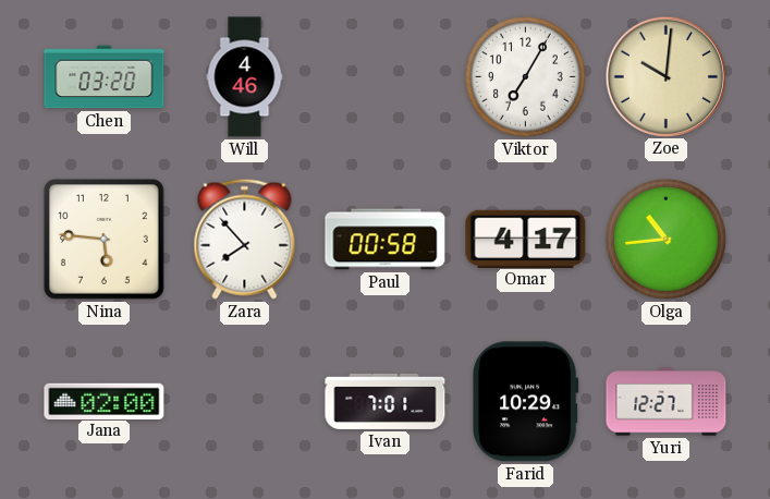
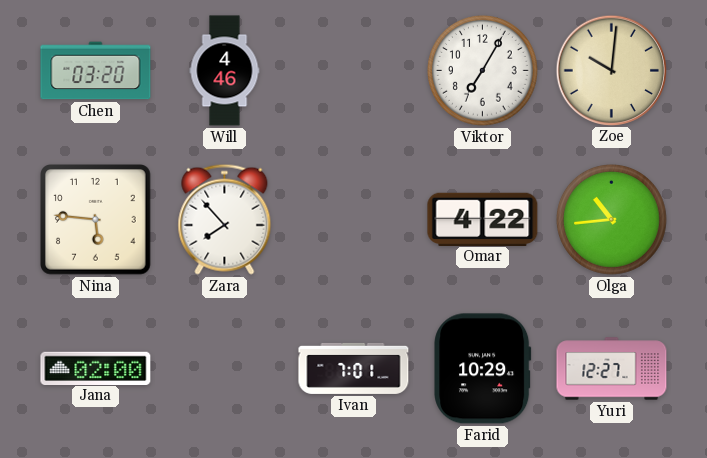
Paul: 00:58 -> none
Omar: 4:17 -> 4:22
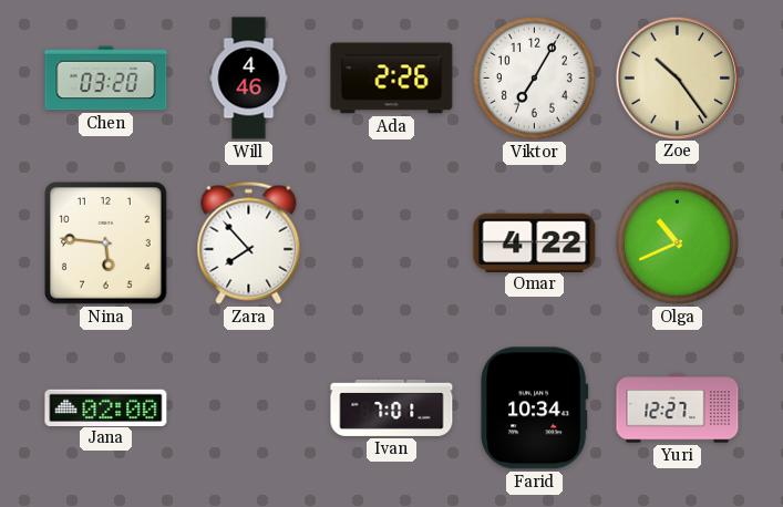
Ada: none -> 2:26
Zoe: 10:01 -> 10:24
Olga: 10:44 -> 10:41
Farid: 10:29 -> 10:34
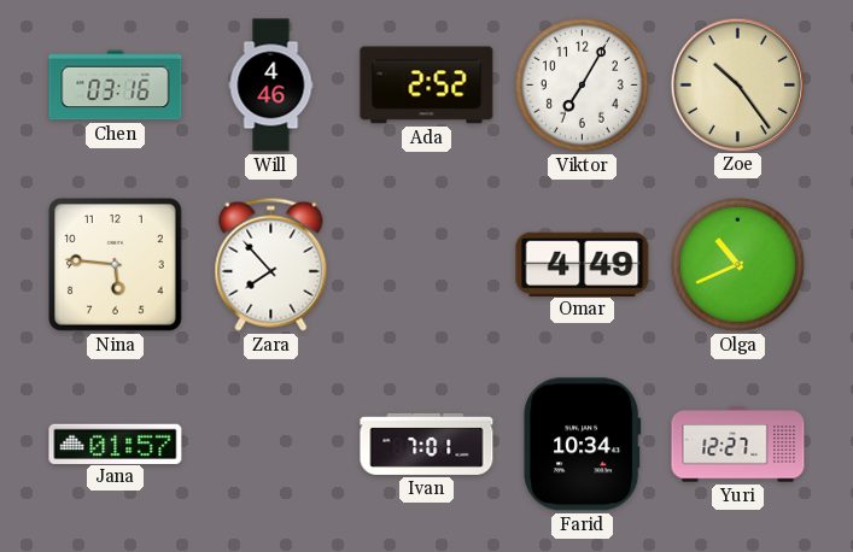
Chen: 03:20 -> 03:16
Ada: 2:26 -> 2:52
Omar: 4:22 -> 4:49
Jana: 02:00 -> 01:57
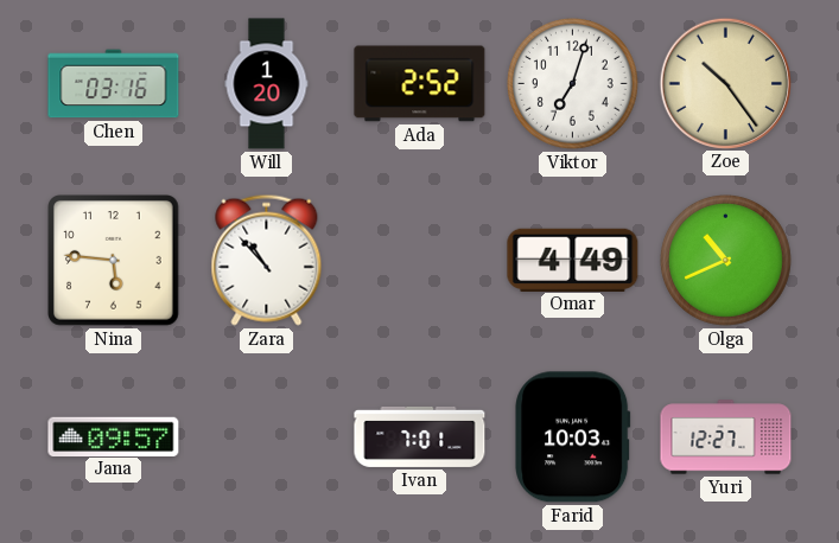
Will: 4:46 -> 1:20
Viktor: 7:05 -> 7:03
Zara: 7:53 -> 10:53
Jana: 01:57 -> 09:57
Farid: 10:34 -> 10:03
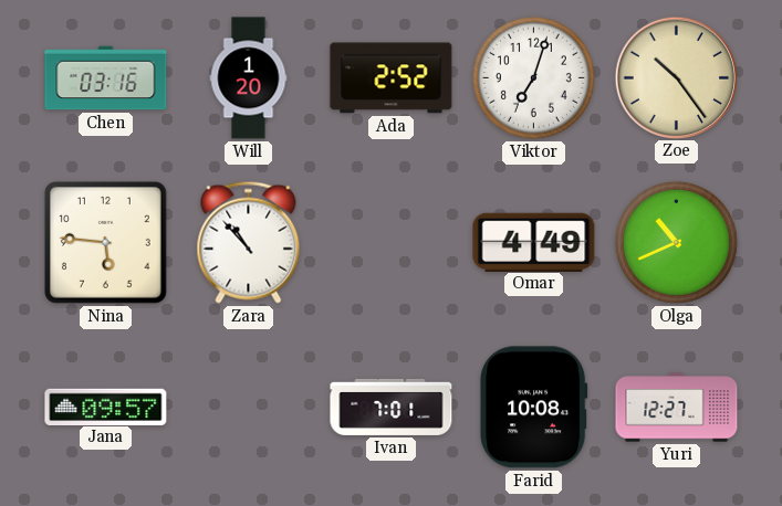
Farid: 10:03 -> 10:08
